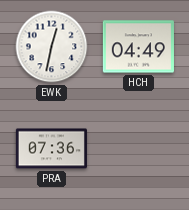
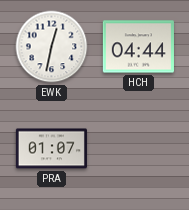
HCH: 04:49 -> 04:44
PRA: 07:36 -> 01:07
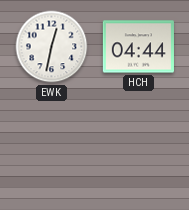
PRA: 01:07 -> none
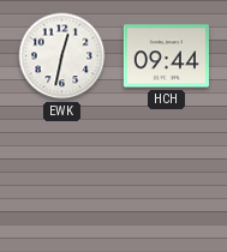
HCH: 04:44 -> 09:44
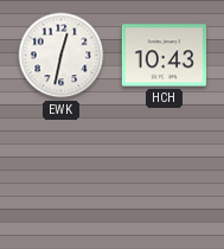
HCH: 09:44 -> 10:43
